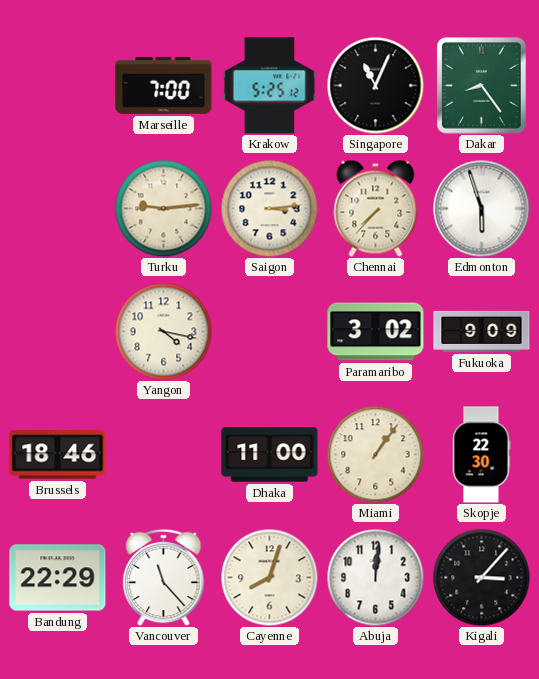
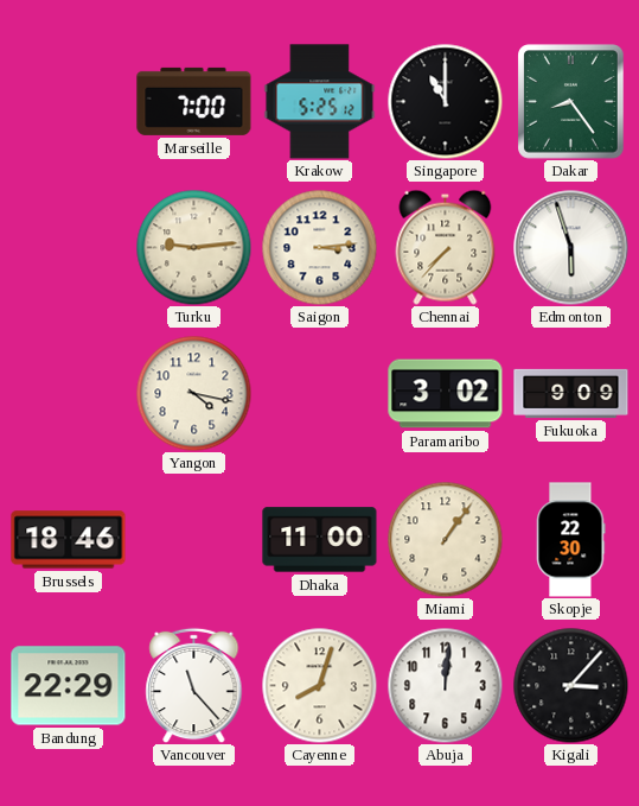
Singapore: 11:04 -> 11:00
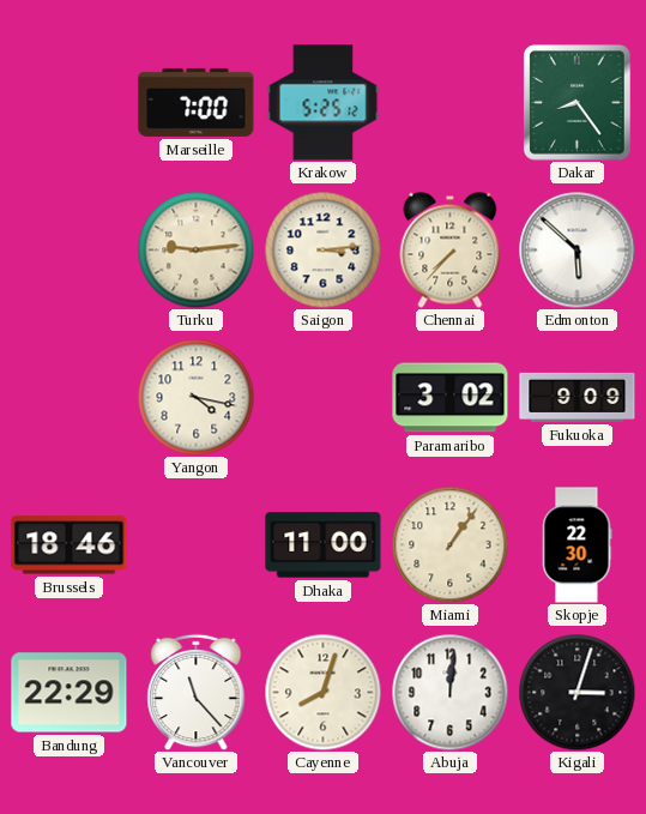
Singapore: 11:00 -> none
Edmonton: 5:57 -> 5:52
Kigali: 3:07 -> 3:03
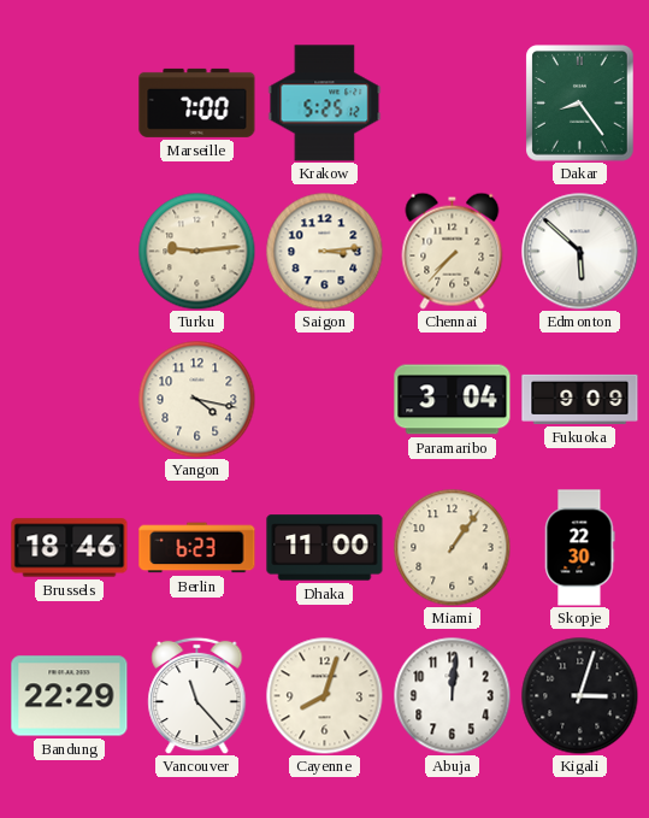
Paramaribo: 3:02 -> 3:04
Berlin: none -> 6:23
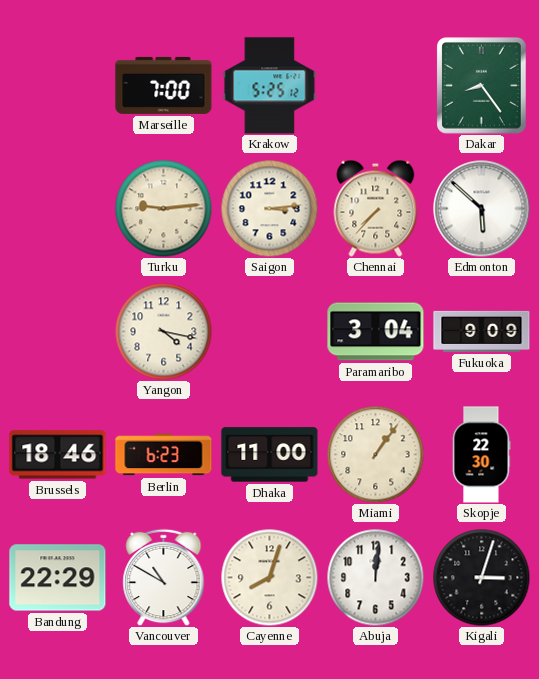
Vancouver: 11:23 -> 10:50
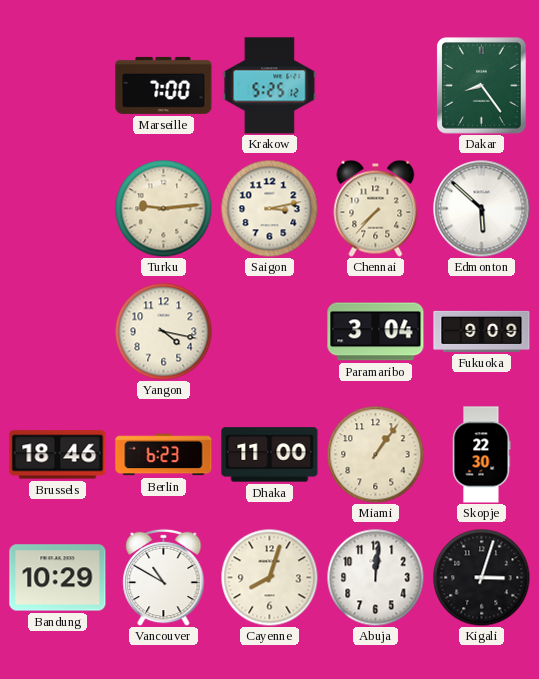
Saigon: 3:14 -> 3:13
Bandung: 22:29 -> 10:29
